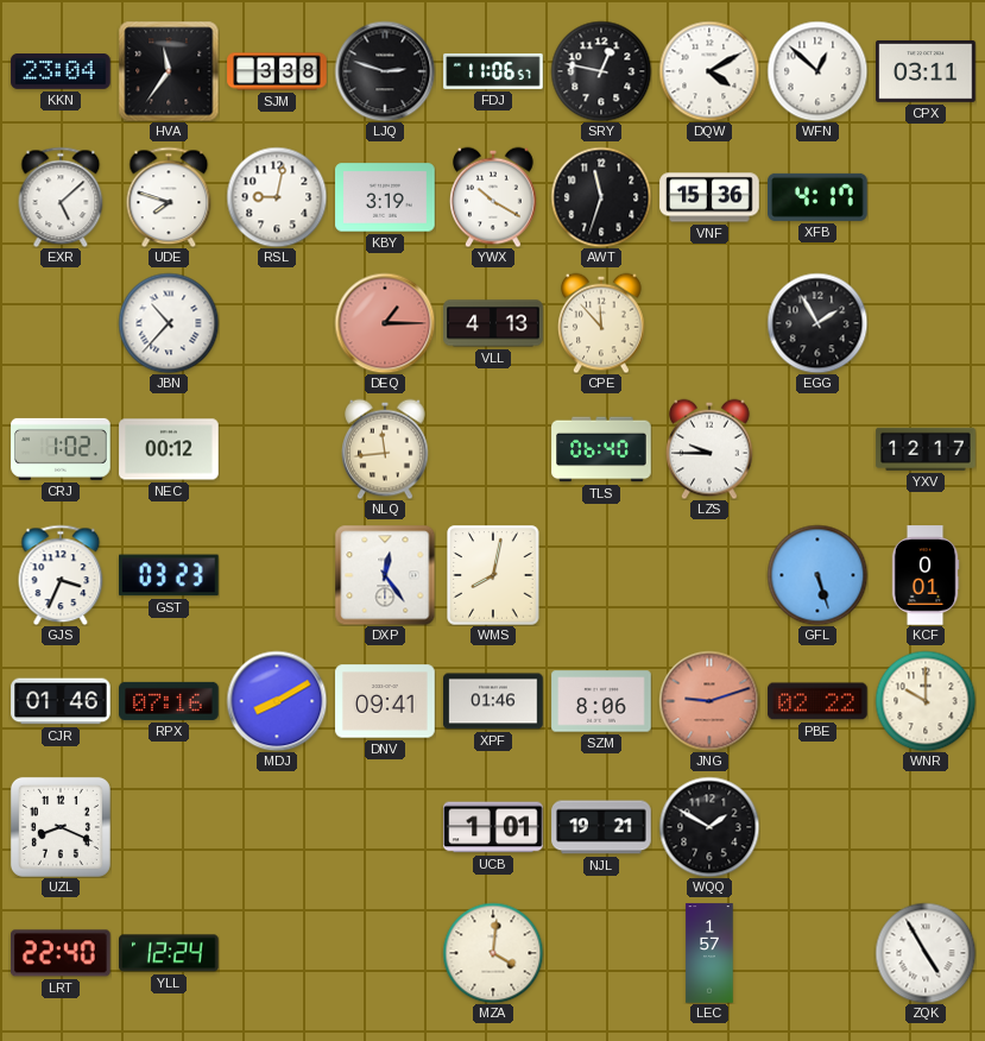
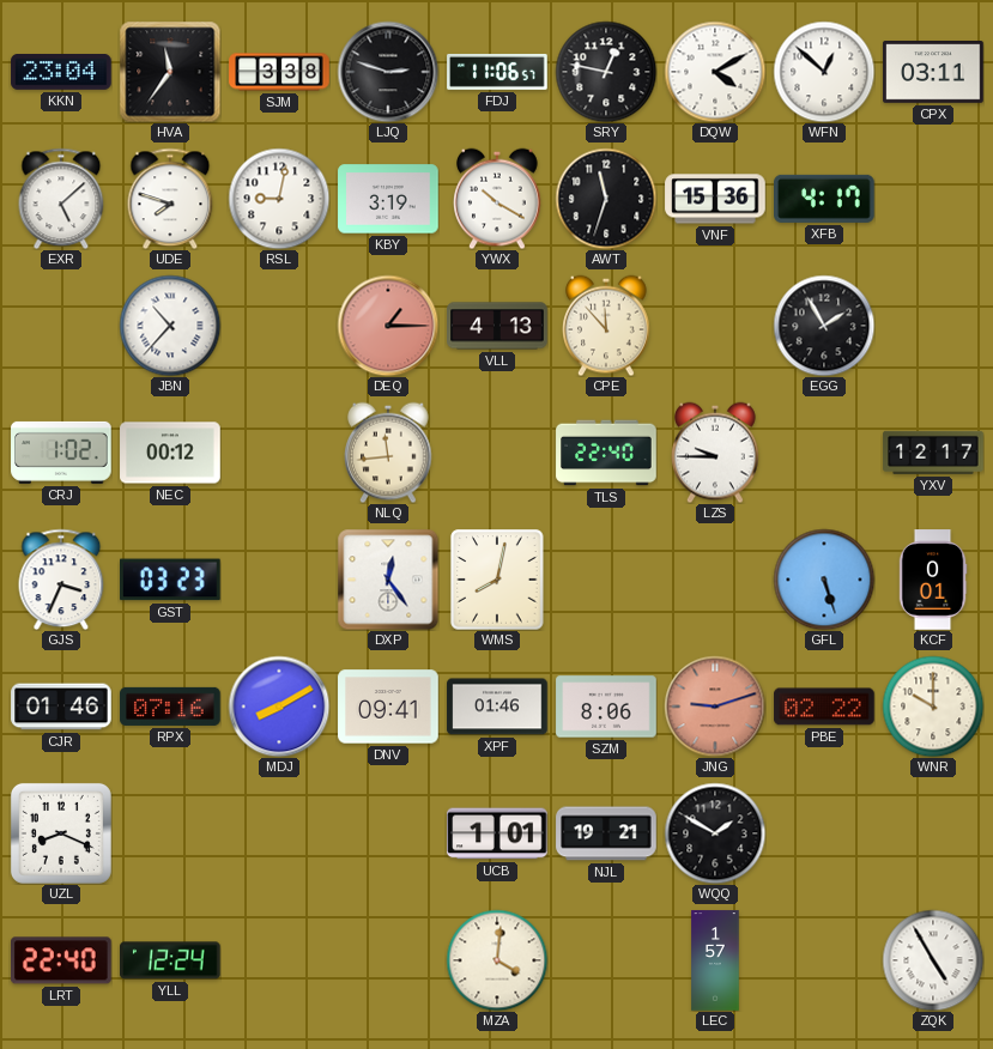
TLS: 06:40 -> 22:40
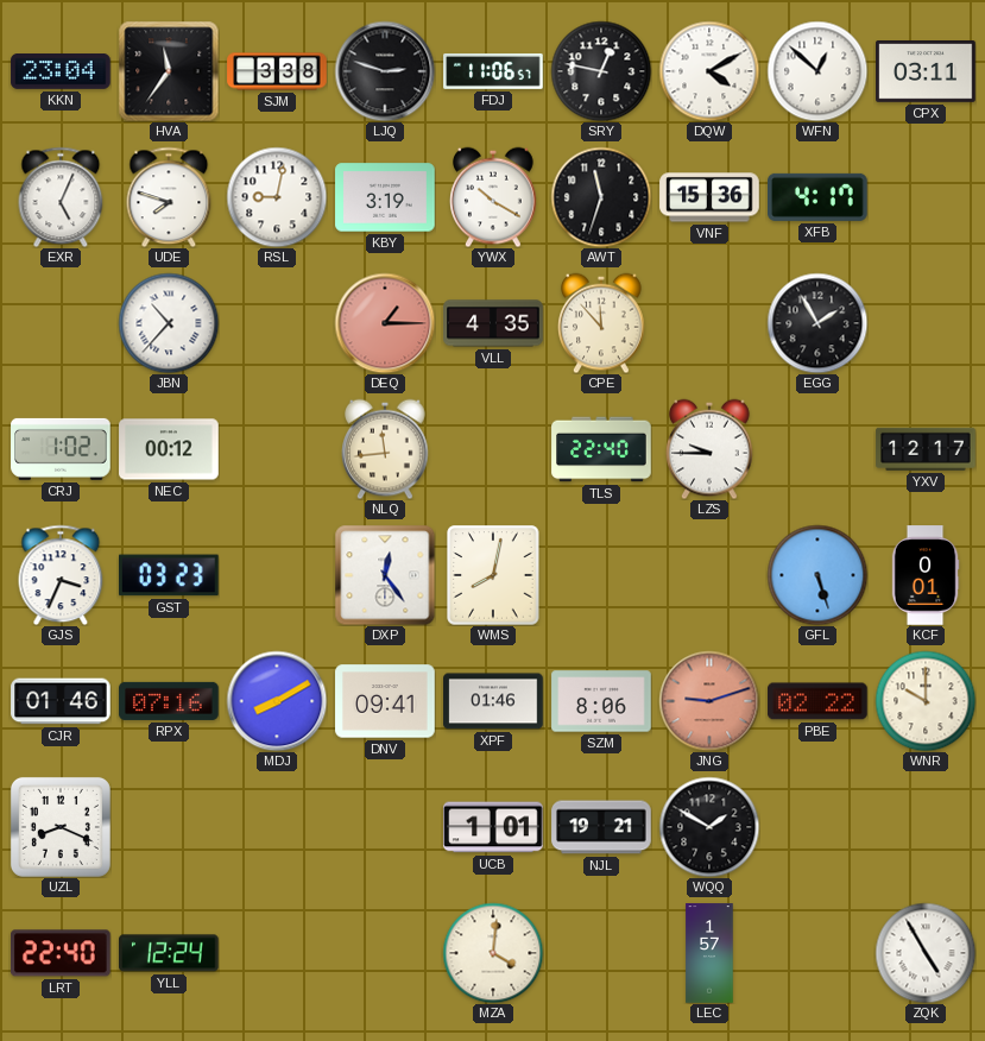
EXR: 5:08 -> 5:04
VLL: 4:13 -> 4:35
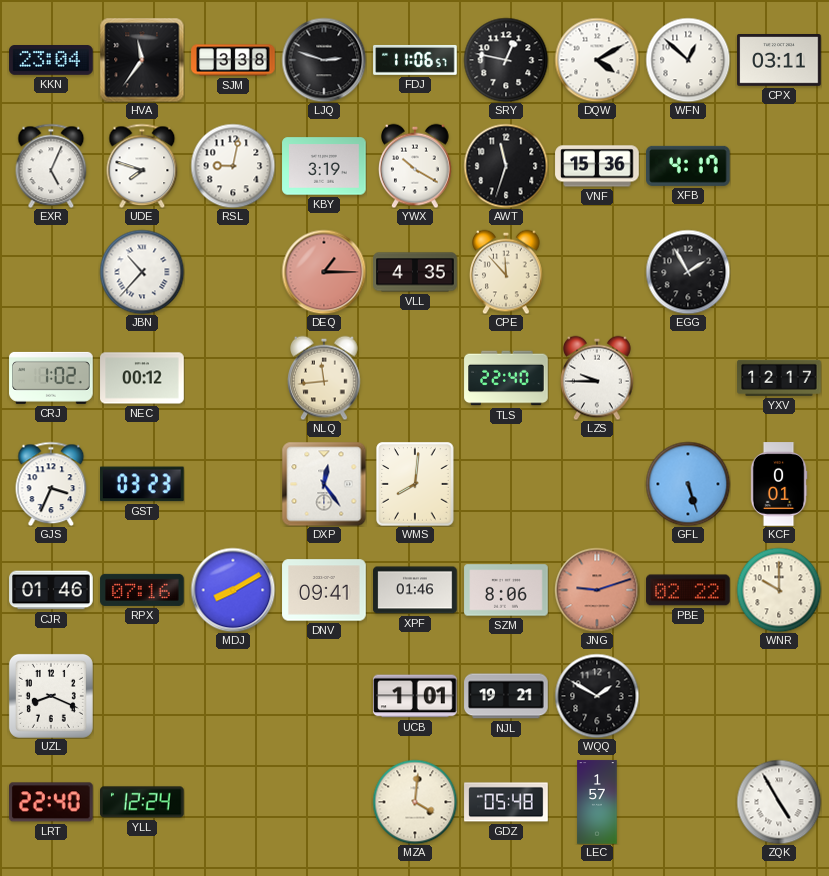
WMS: 8:02 -> 8:01
GDZ: none -> 05:48
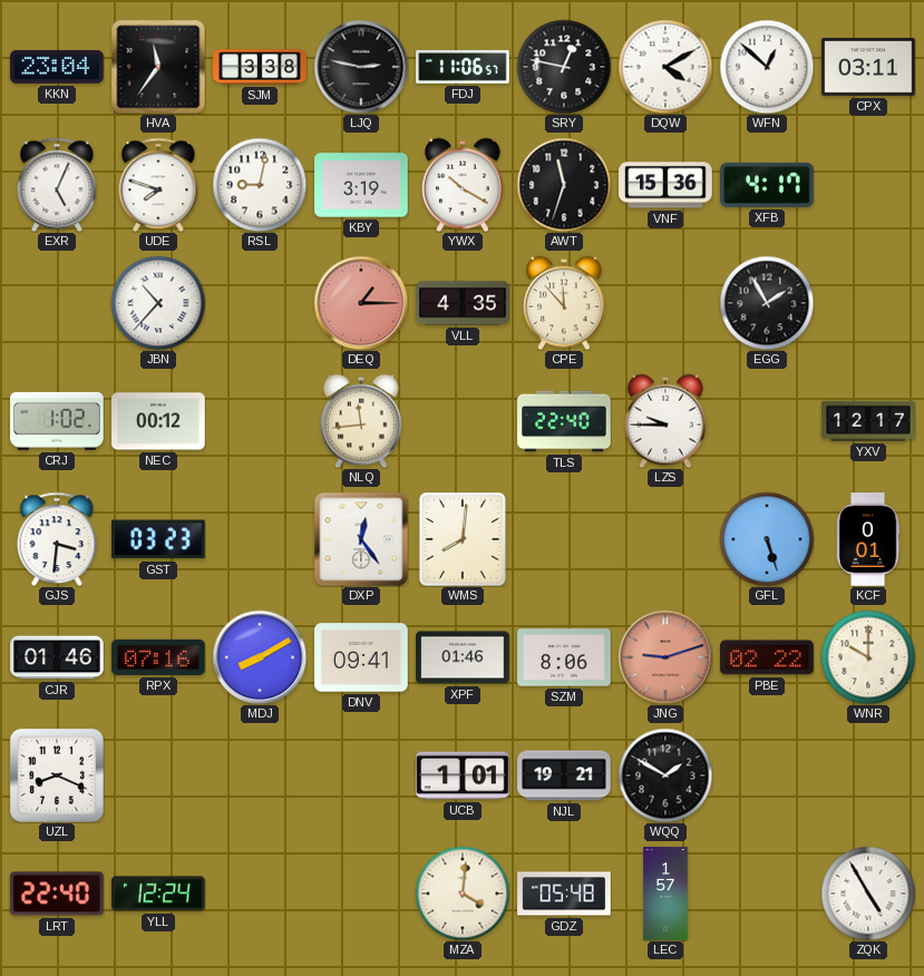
LJQ: 2:48 -> 2:47
GJS: 3:34 -> 3:31
